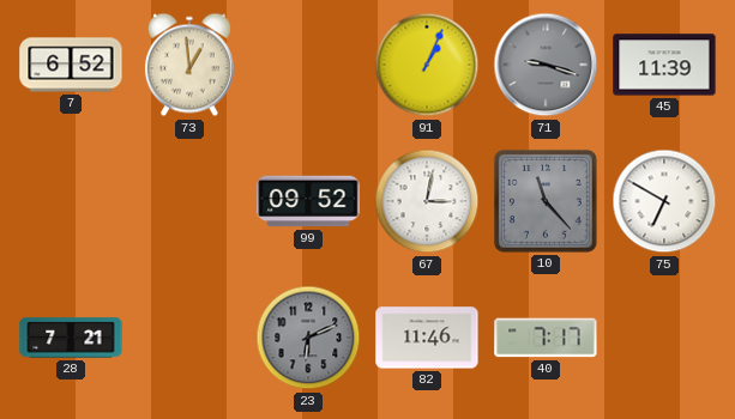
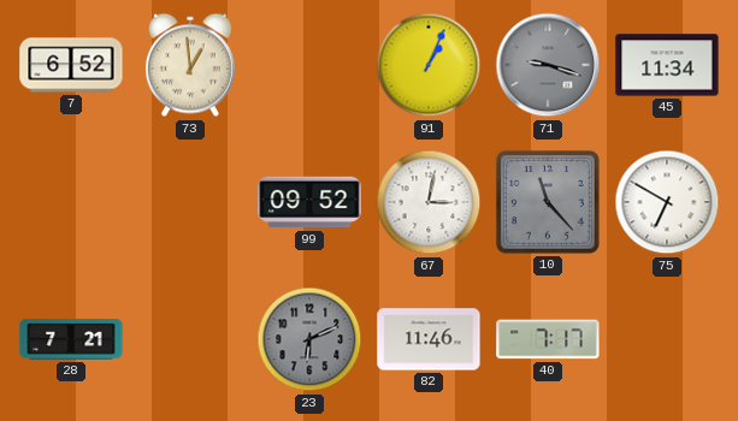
45: 11:39 -> 11:34
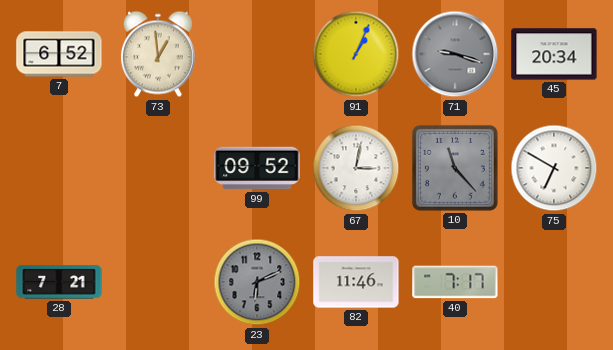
45: 11:34 -> 20:34
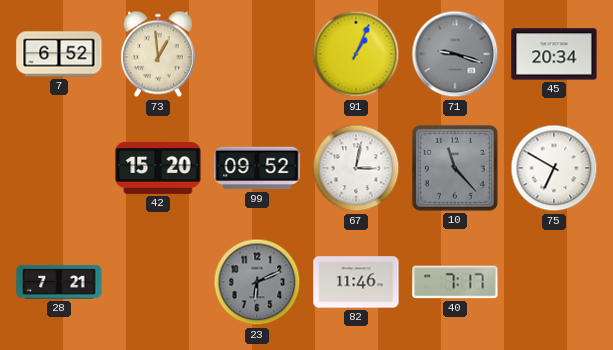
42: none -> 15:20
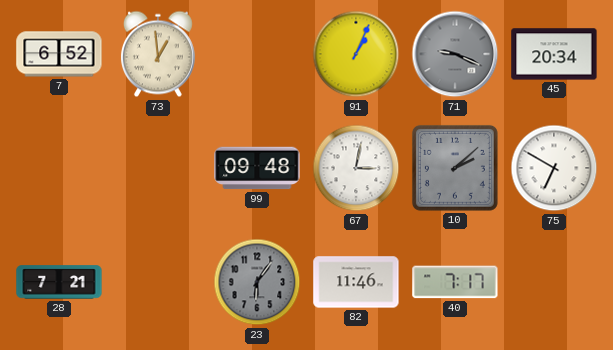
71: 9:18 -> 9:19
42: 15:20 -> none
99: 09:52 -> 09:48
10: 11:23 -> 2:08
23: 6:11 -> 6:06
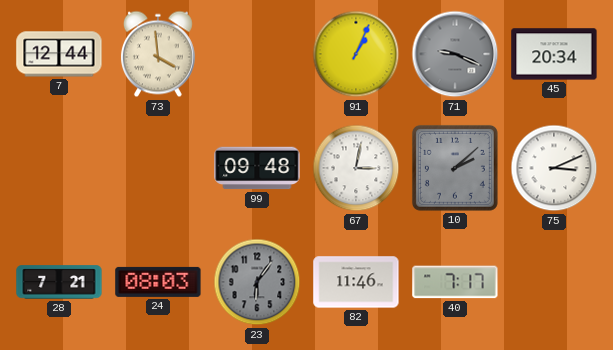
7: 6:52 -> 12:44
73: 12:59 -> 3:59
75: 6:50 -> 3:11
24: none -> 08:03
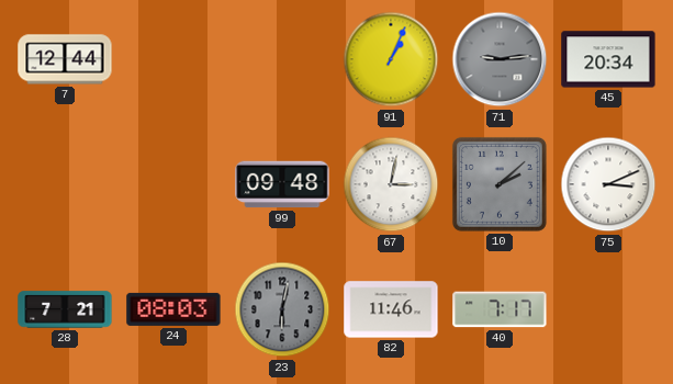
73: 3:59 -> none
71: 9:19 -> 9:14
23: 6:06 -> 6:02
